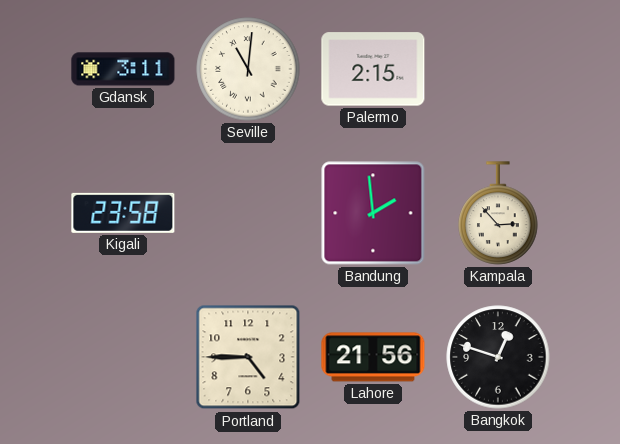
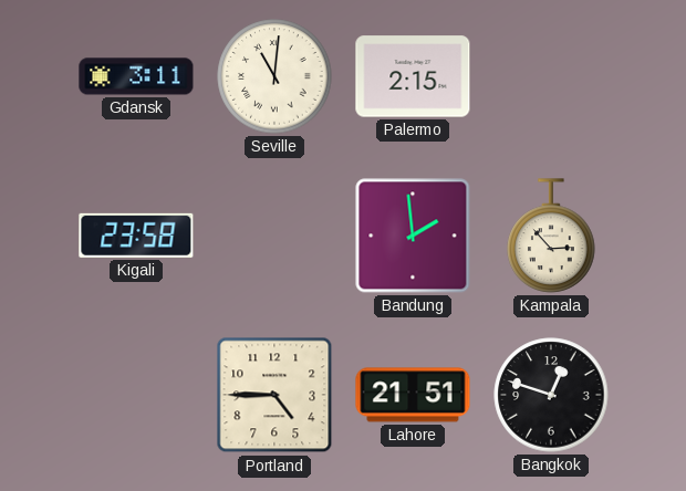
Lahore: 21:56 -> 21:51
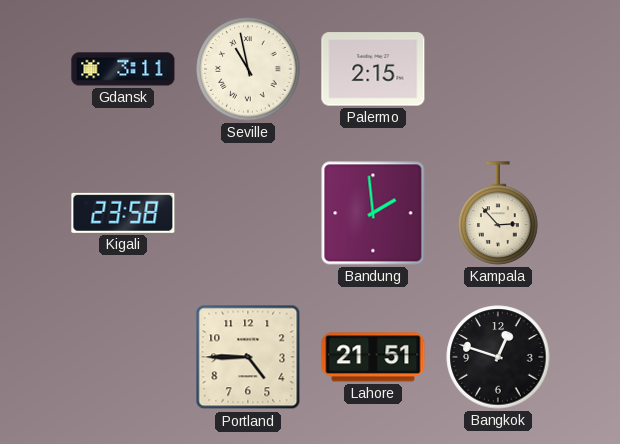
Seville: 11:01 -> 10:58
